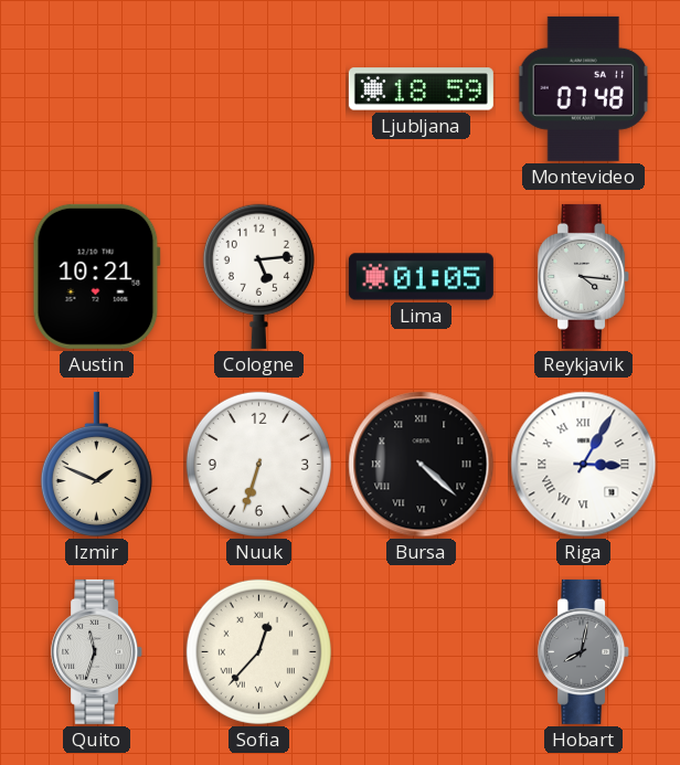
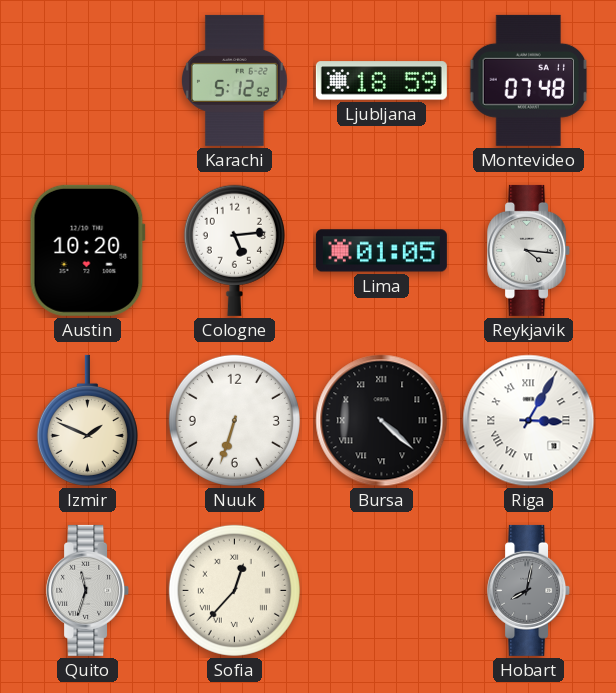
Karachi: none -> 5:12
Austin: 10:21 -> 10:20
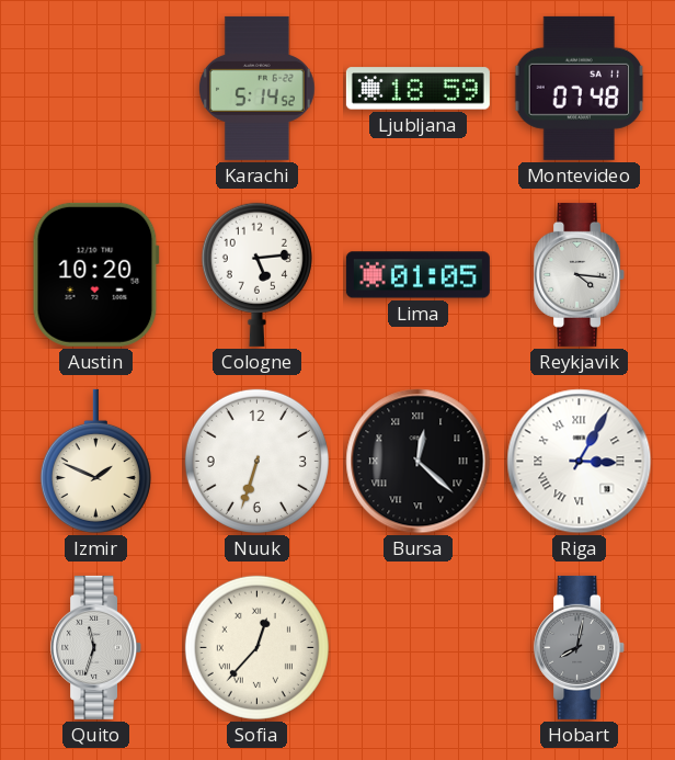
Karachi: 5:12 -> 5:14
Bursa: 4:22 -> 12:22
